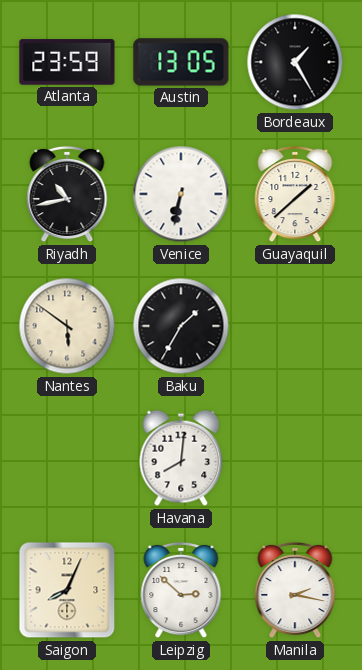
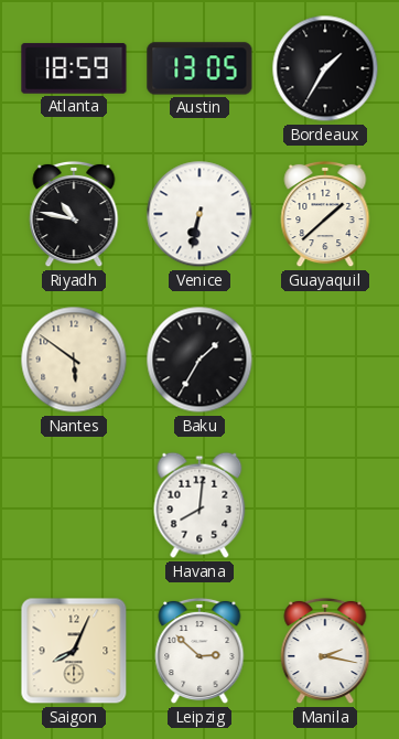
Atlanta: 23:59 -> 18:59
Bordeaux: 1:25 -> 1:35
Riyadh: 10:43 -> 10:47
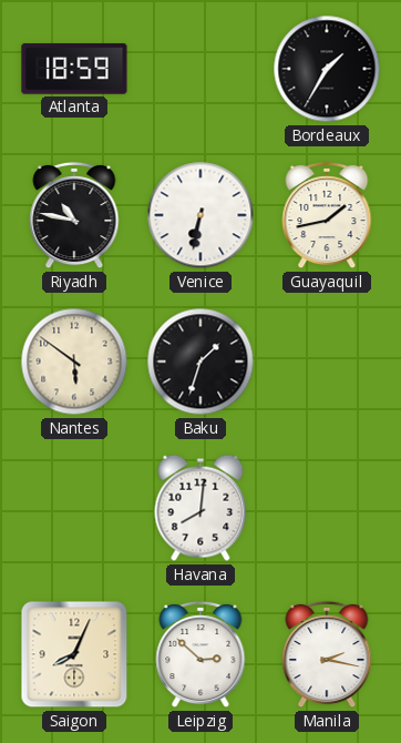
Austin: 13:05 -> none
Guayaquil: 1:38 -> 1:43
Baku: 1:35 -> 1:33
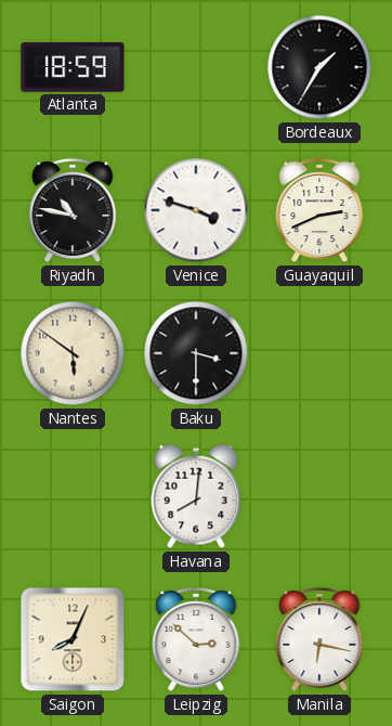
Venice: 6:32 -> 3:48
Guayaquil: 1:43 -> 2:41
Baku: 1:33 -> 3:30
Manila: 2:17 -> 6:17
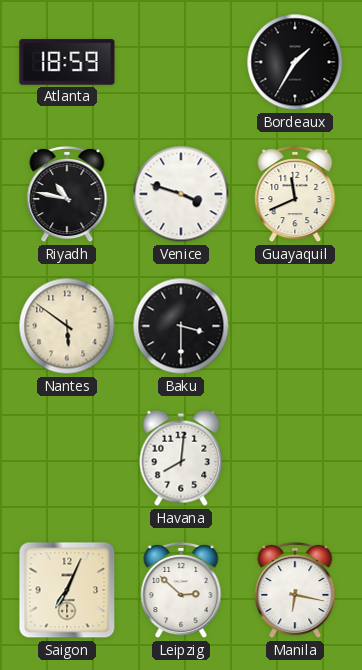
Guayaquil: 2:41 -> 11:41
Saigon: 8:04 -> 7:04
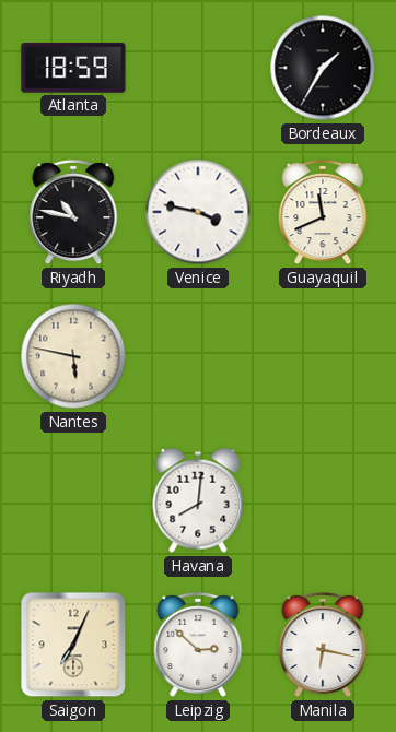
Venice: 3:48 -> 3:47
Nantes: 5:51 -> 5:47
Baku: 3:30 -> none
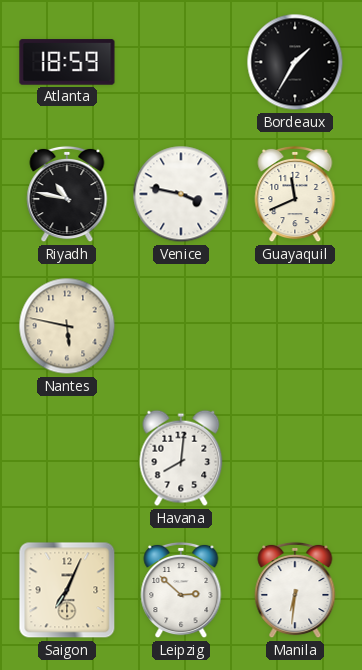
Manila: 6:17 -> 6:31
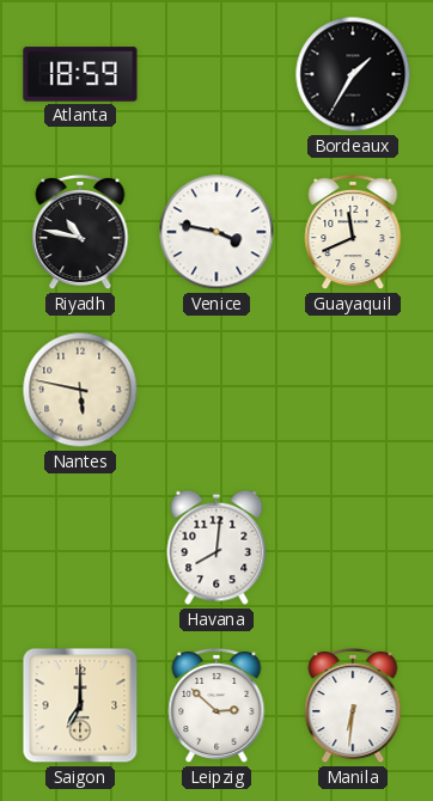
Saigon: 7:04 -> 7:00
